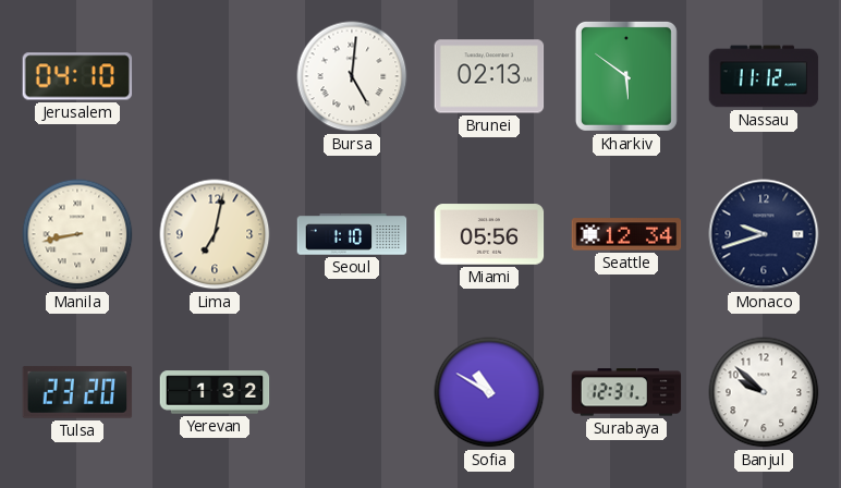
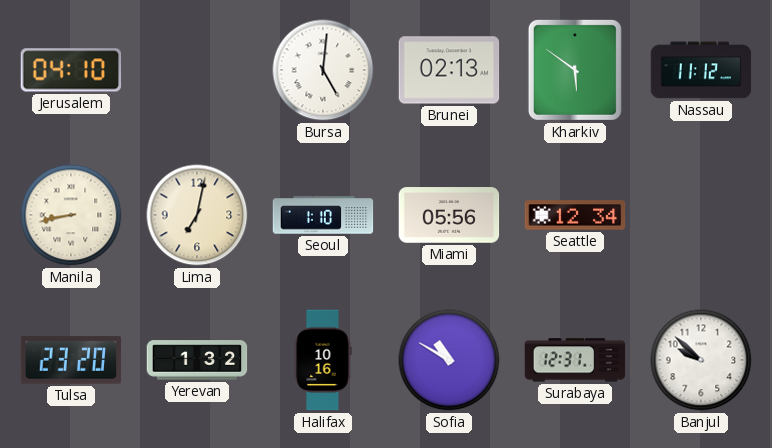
Monaco: 9:42 -> none
Halifax: none -> 10:16
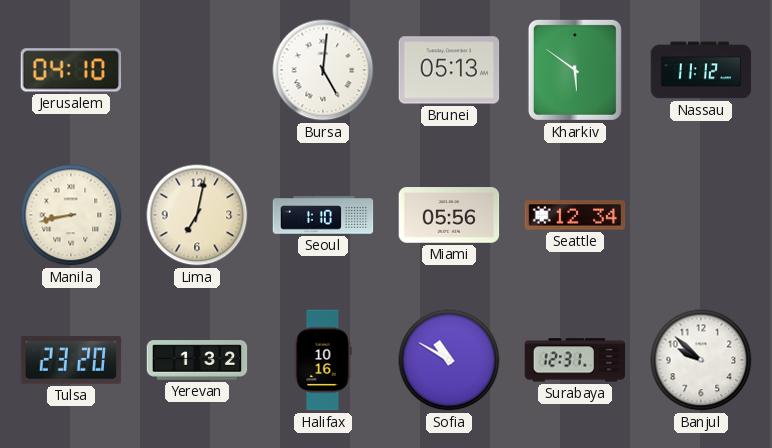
Brunei: 02:13 -> 05:13
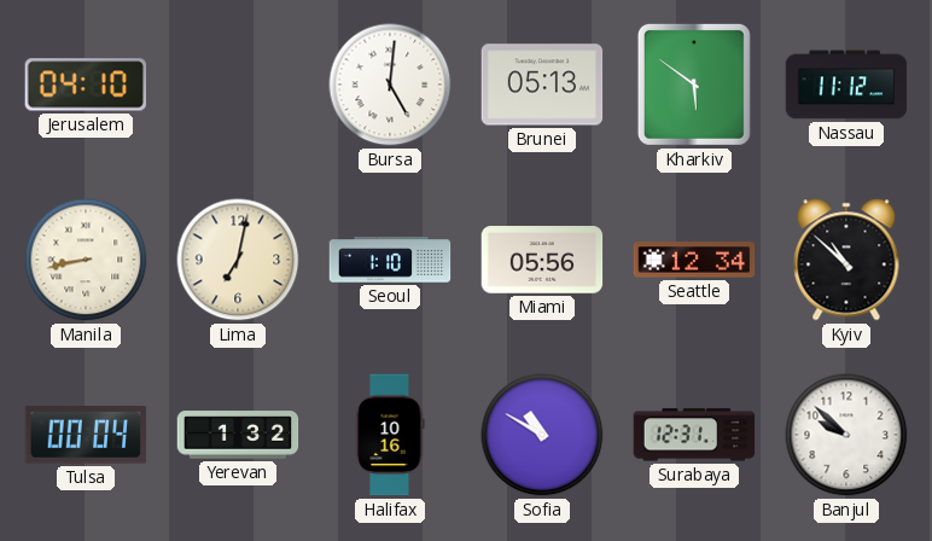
Kyiv: none -> 10:52
Tulsa: 23:20 -> 00:04
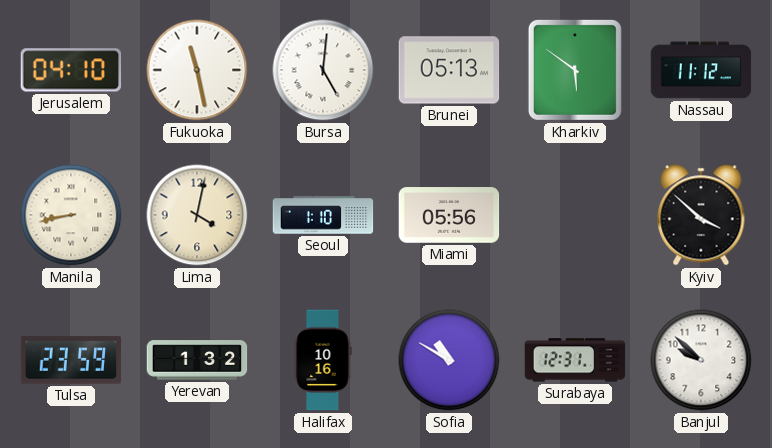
Fukuoka: none -> 11:28
Lima: 7:02 -> 4:02
Seattle: 12:34 -> none
Kyiv: 10:52 -> 3:52
Tulsa: 00:04 -> 23:59
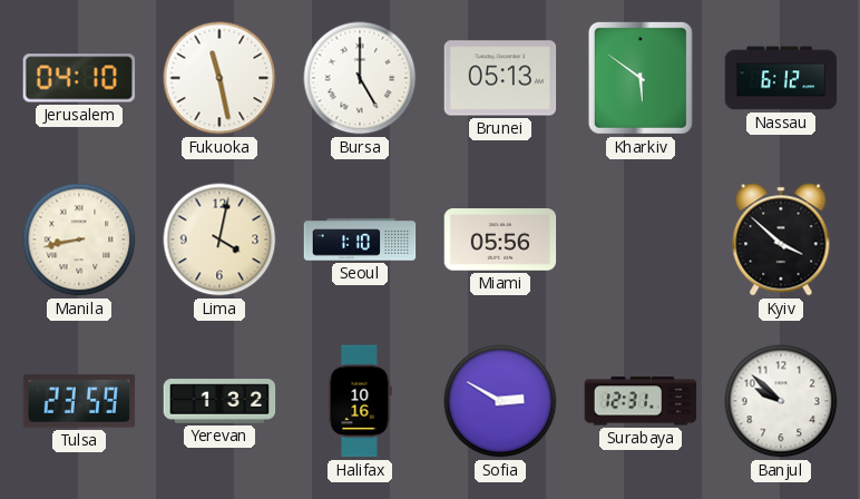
Bursa: 5:01 -> 5:00
Nassau: 11:12 -> 6:12
Sofia: 10:50 -> 2:50
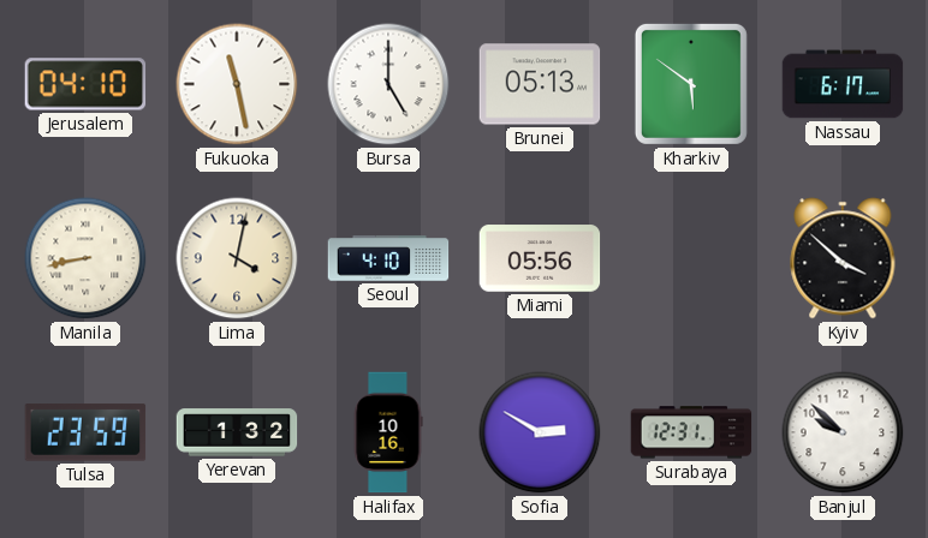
Nassau: 6:12 -> 6:17
Seoul: 1:10 -> 4:10
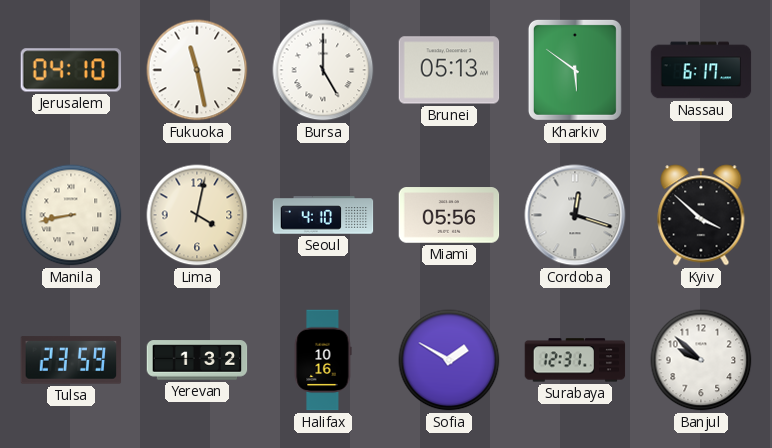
Cordoba: none -> 12:18
Sofia: 2:50 -> 1:50
